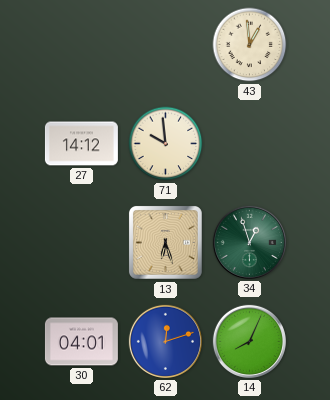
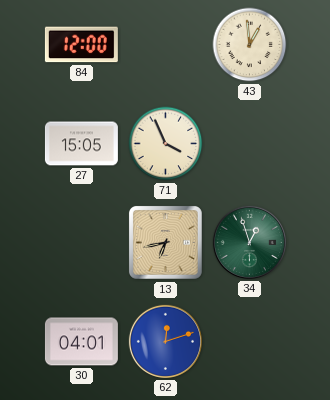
84: none -> 12:00
27: 14:12 -> 15:05
71: 9:59 -> 3:56
13: 6:27 -> 6:43
14: 8:04 -> none
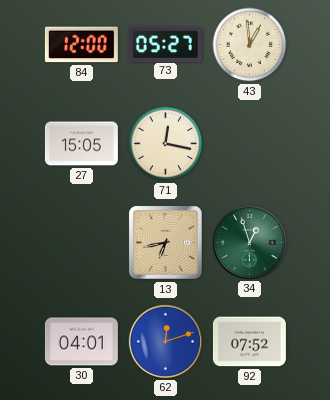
73: none -> 05:27
71: 3:56 -> 12:17
92: none -> 07:52
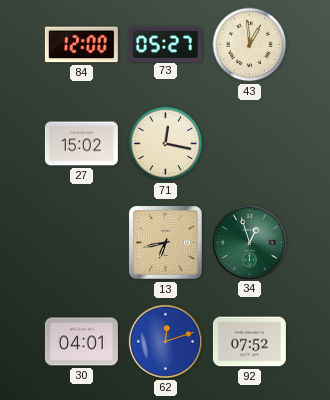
27: 15:05 -> 15:02
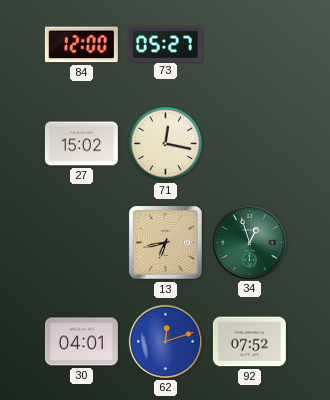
43: 12:59 -> none
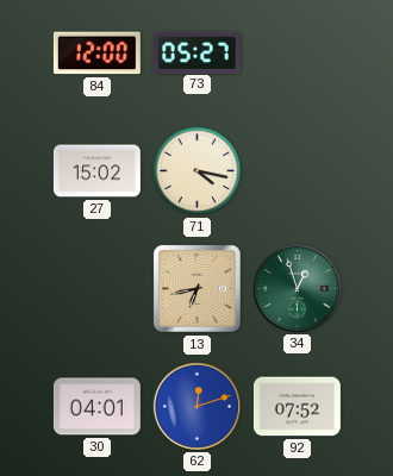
71: 12:17 -> 4:17
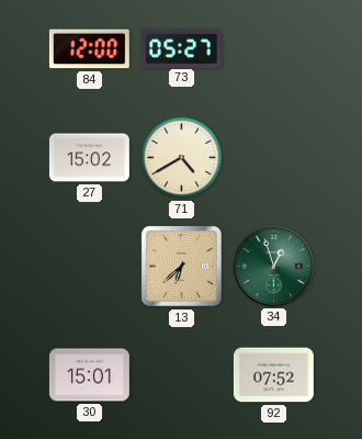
71: 4:17 -> 4:40
13: 6:43 -> 6:38
30: 04:01 -> 15:01
62: 12:12 -> none
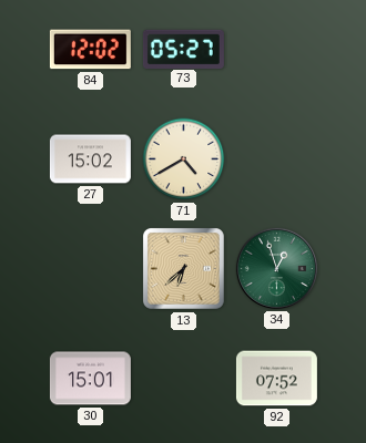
84: 12:00 -> 12:02
